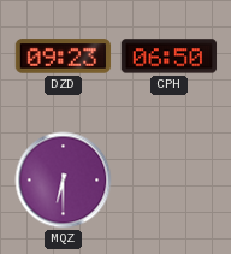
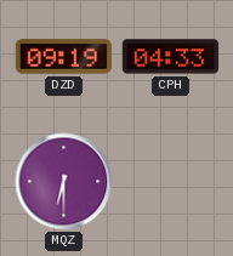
DZD: 09:23 -> 09:19
CPH: 06:50 -> 04:33
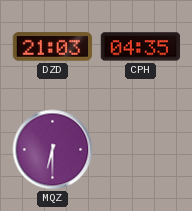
DZD: 09:19 -> 21:03
CPH: 04:33 -> 04:35
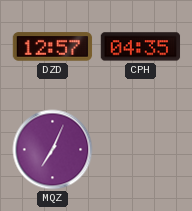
DZD: 21:03 -> 12:57
MQZ: 6:30 -> 7:04
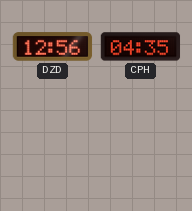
DZD: 12:57 -> 12:56
MQZ: 7:04 -> none
